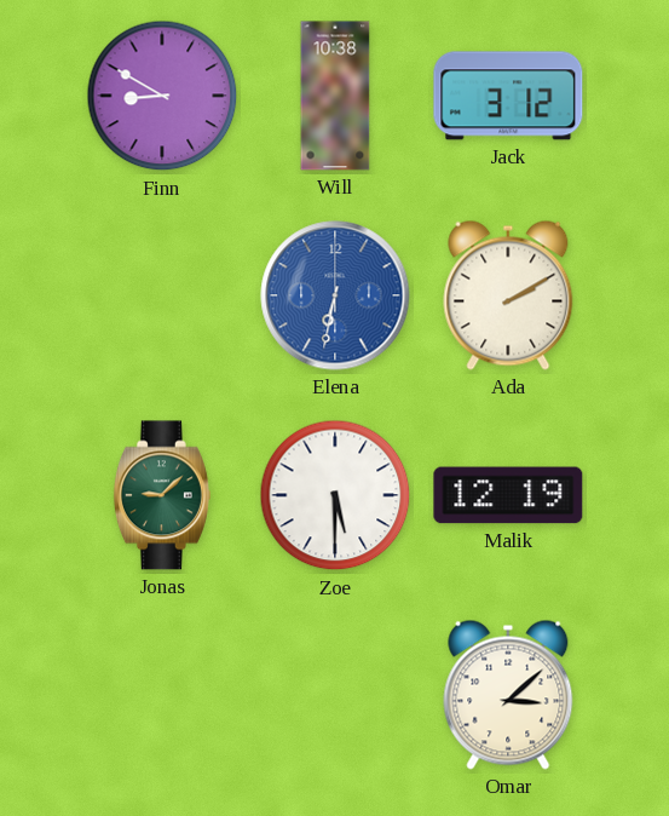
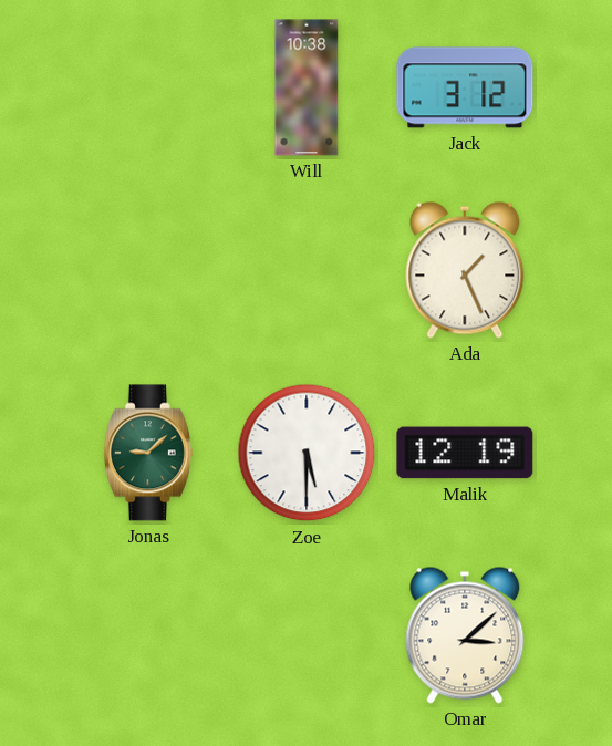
Finn: 8:50 -> none
Elena: 6:32 -> none
Ada: 2:10 -> 1:26
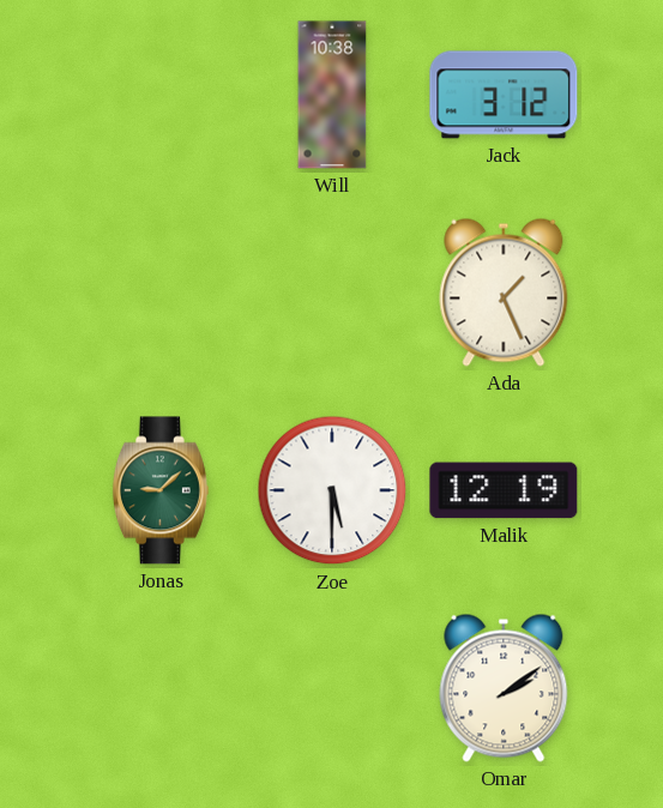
Omar: 3:08 -> 2:09
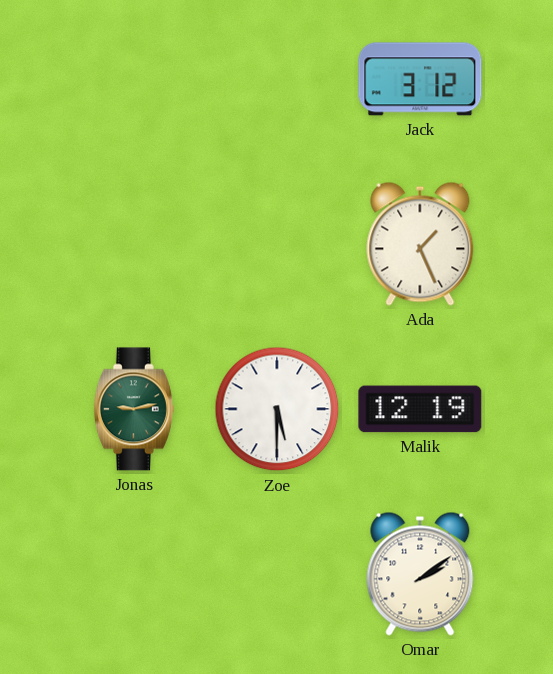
Will: 10:38 -> none
Jonas: 9:08 -> 9:13
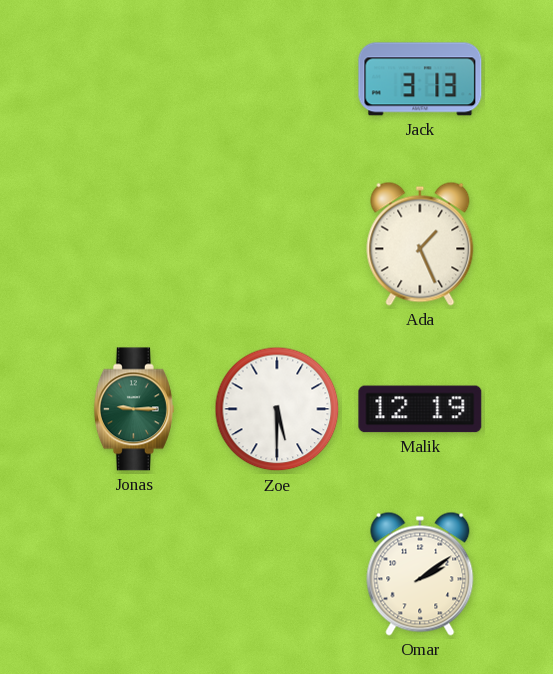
Jack: 3:12 -> 3:13
Jonas: 9:13 -> 9:15
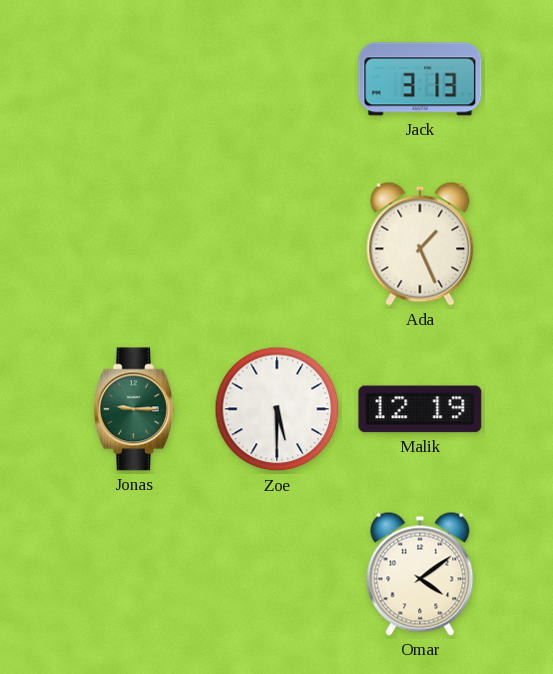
Omar: 2:09 -> 4:09
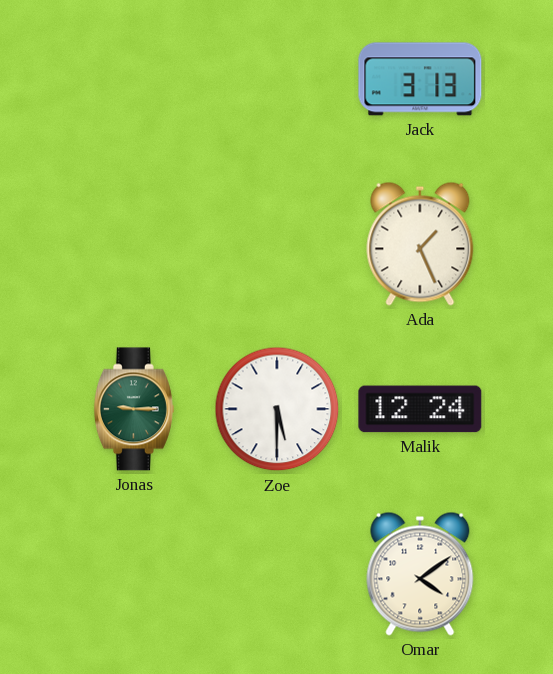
Malik: 12:19 -> 12:24
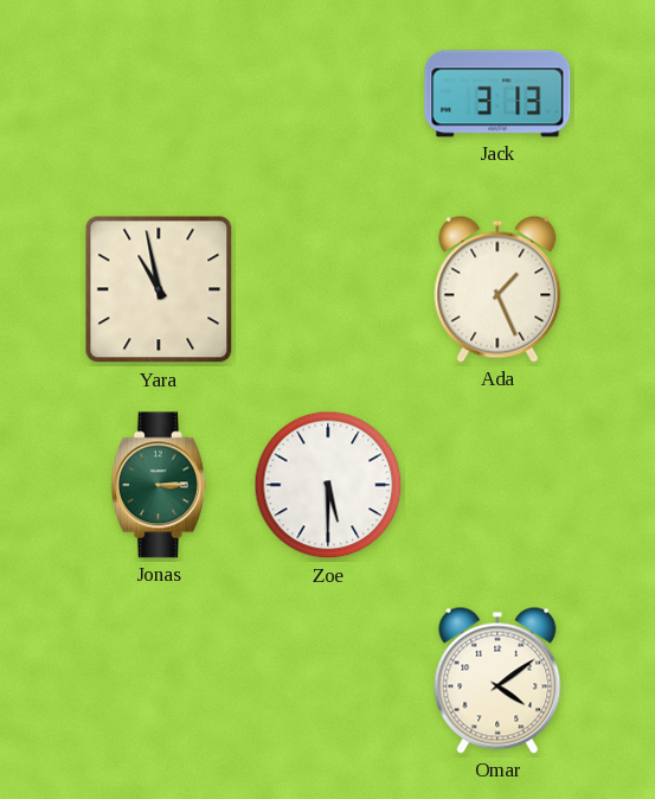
Yara: none -> 10:58
Jonas: 9:15 -> 3:15
Malik: 12:24 -> none
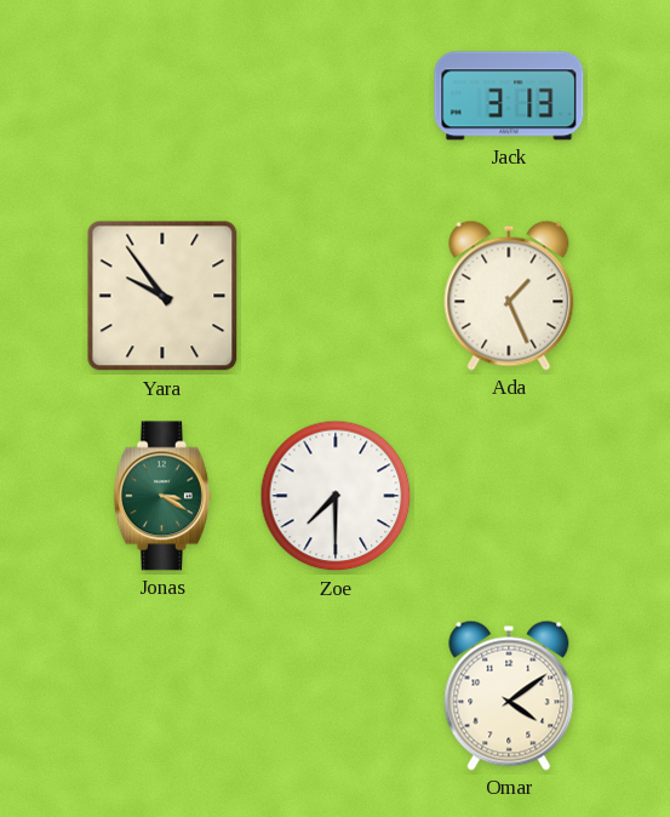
Yara: 10:58 -> 9:54
Jonas: 3:15 -> 3:20
Zoe: 5:30 -> 7:30
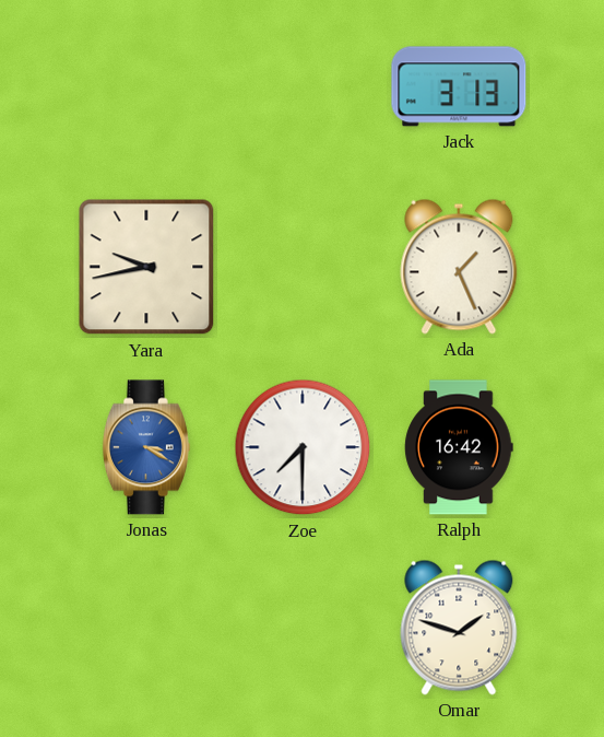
Yara: 9:54 -> 9:43
Jonas dial: green -> blue
Ralph: none -> 16:42
Omar: 4:09 -> 1:48
